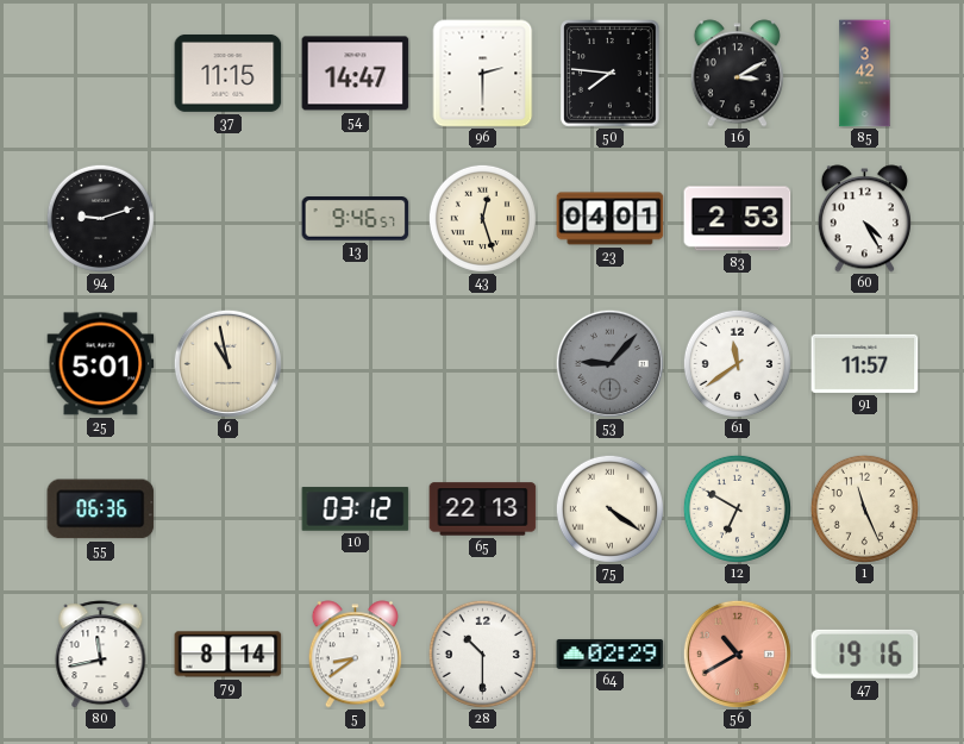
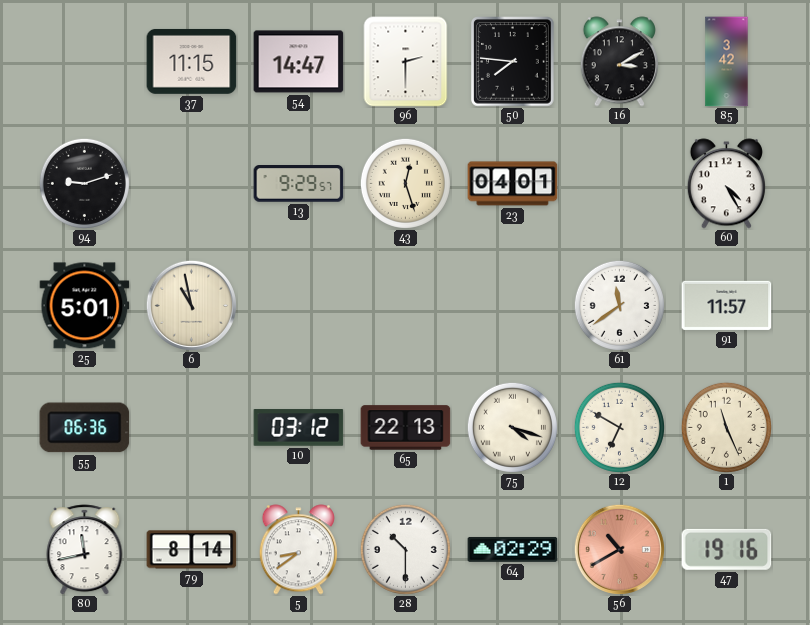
13: 9:46 -> 9:29
83: 2:53 -> none
53: 9:07 -> none
75: 4:21 -> 4:18
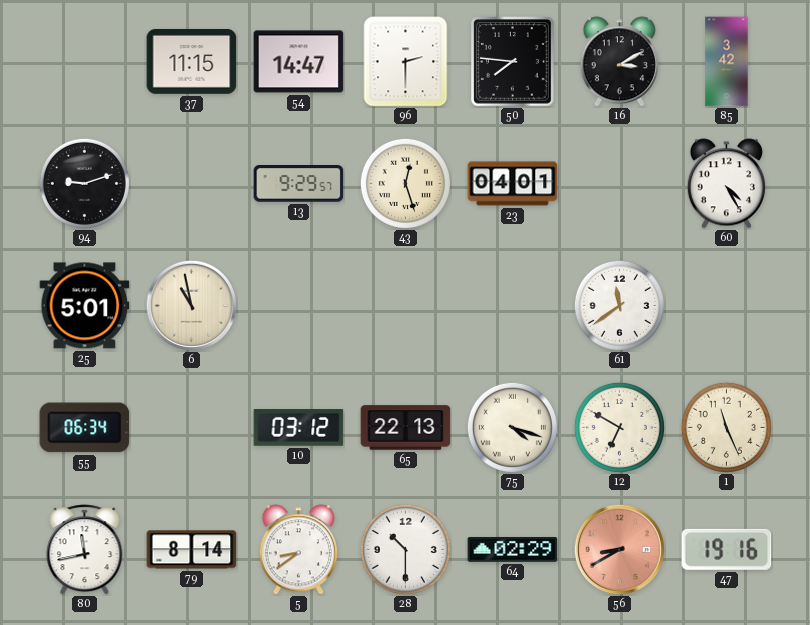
91: 11:57 -> none
55: 06:36 -> 06:34
56: 10:40 -> 8:40
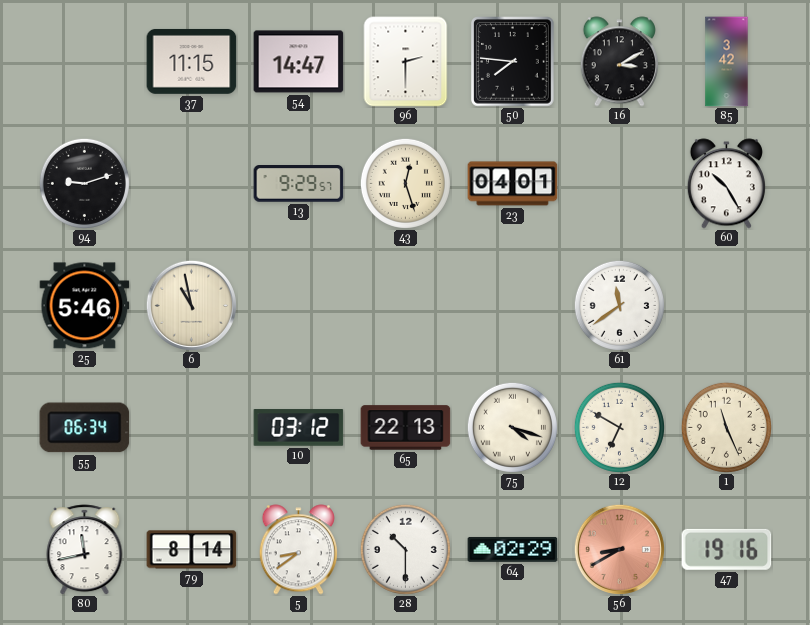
60: 4:25 -> 10:25
25: 5:01 -> 5:46
